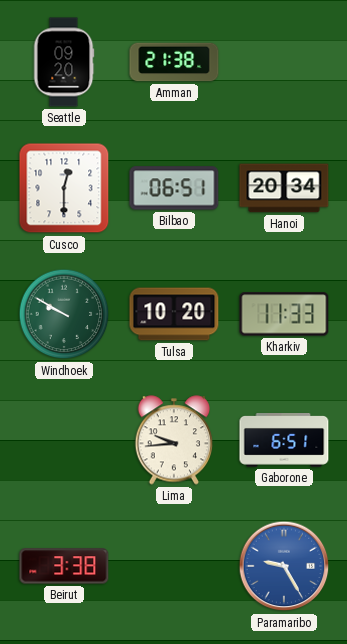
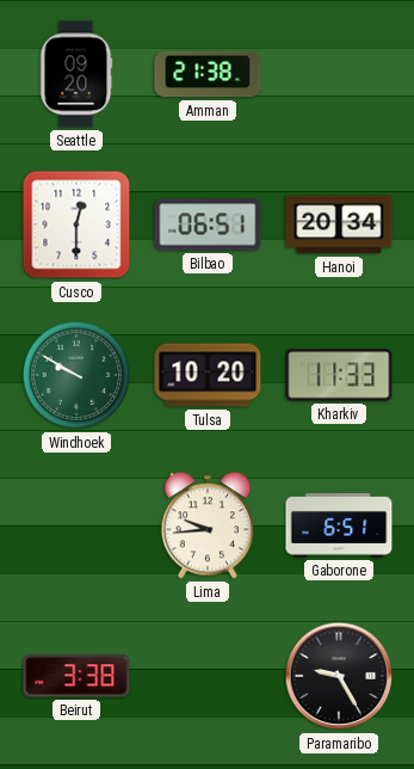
Paramaribo dial: blue -> black
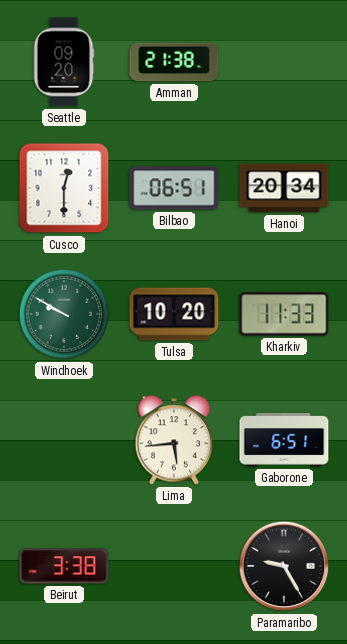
Lima: 9:44 -> 5:44
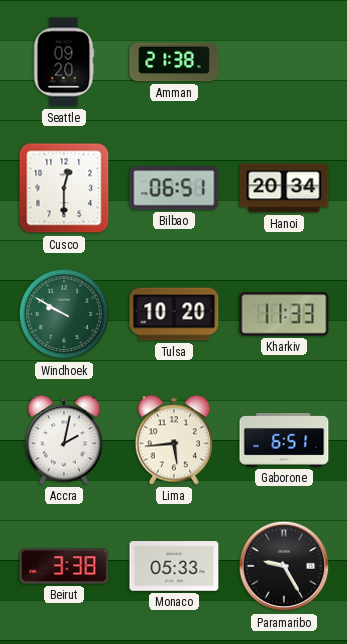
Accra: none -> 2:02
Monaco: none -> 05:33
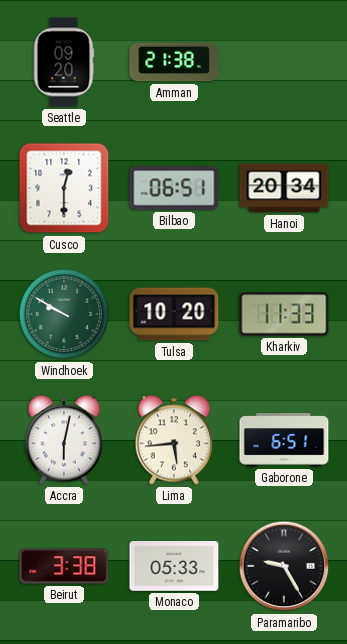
Accra: 2:02 -> 6:02
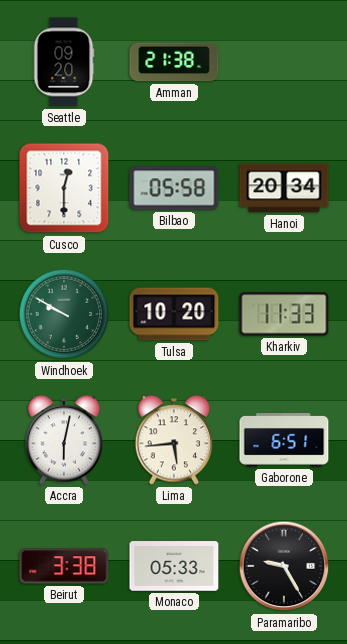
Bilbao: 06:51 -> 05:58
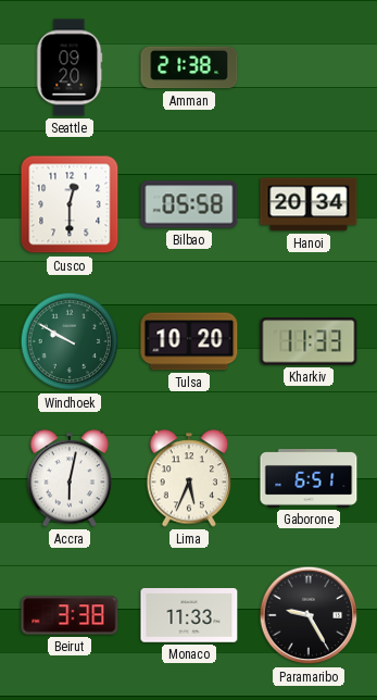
Lima: 5:44 -> 5:34
Monaco: 05:33 -> 11:33
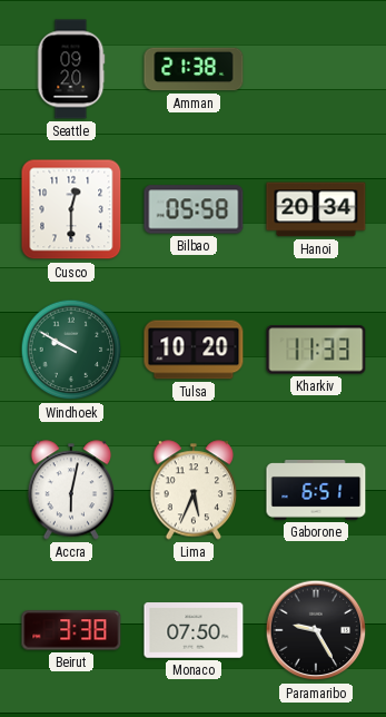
Monaco: 11:33 -> 07:50
